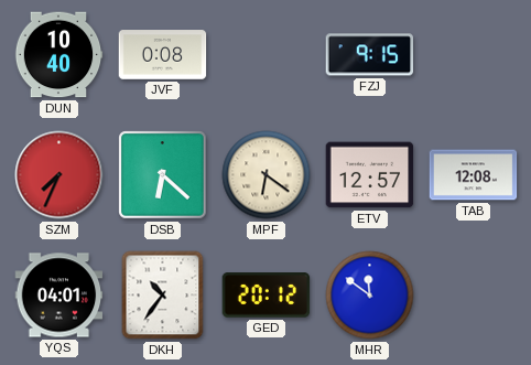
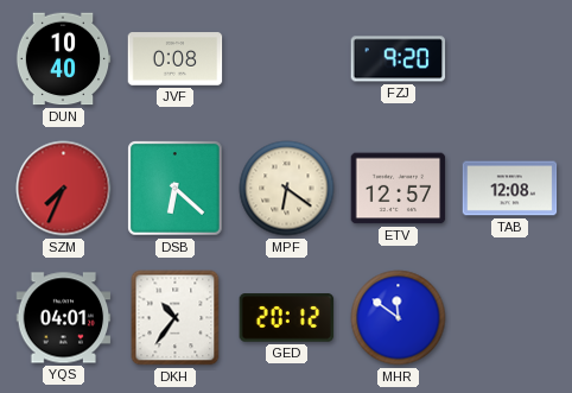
FZJ: 9:15 -> 9:20
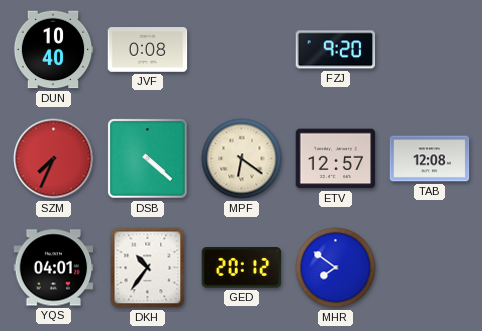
DSB: 6:22 -> 4:22
MHR: 11:51 -> 7:51
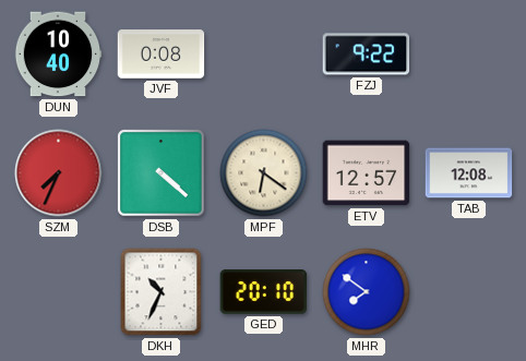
FZJ: 9:20 -> 9:22
YQS: 04:01 -> none
DKH: 10:36 -> 10:34
GED: 20:12 -> 20:10
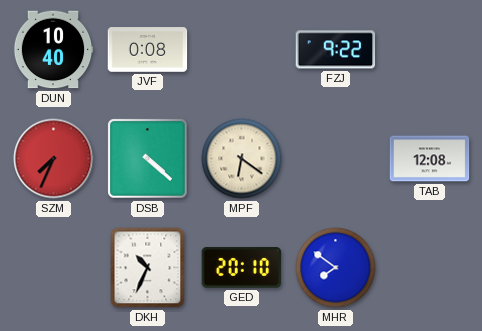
ETV: 12:57 -> none
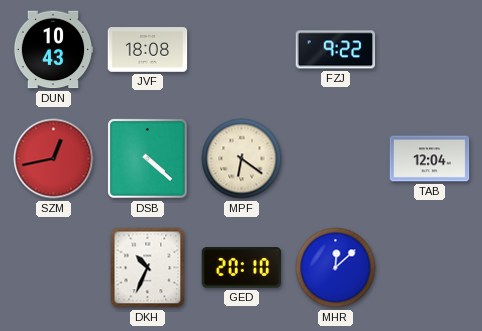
DUN: 10:40 -> 10:43
JVF: 0:08 -> 18:08
SZM: 7:34 -> 12:43
TAB: 12:08 -> 12:04
MHR: 7:51 -> 12:08
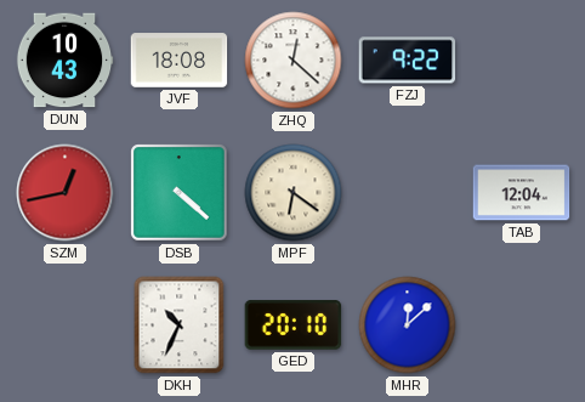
ZHQ: none -> 12:22
